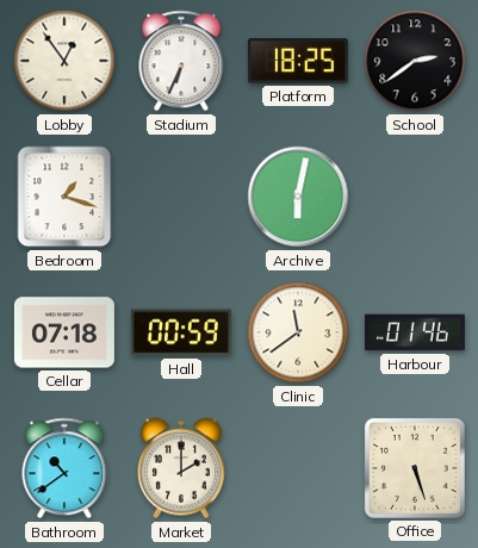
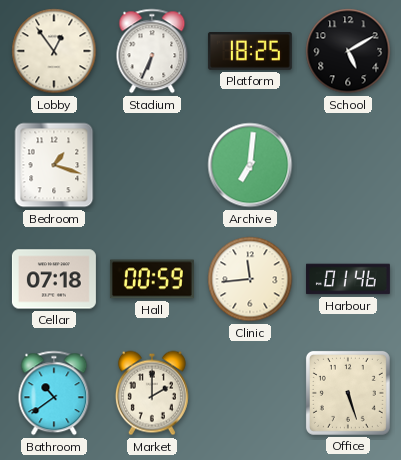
School: 2:39 -> 5:10
Archive: 6:02 -> 7:01
Clinic: 11:39 -> 11:44
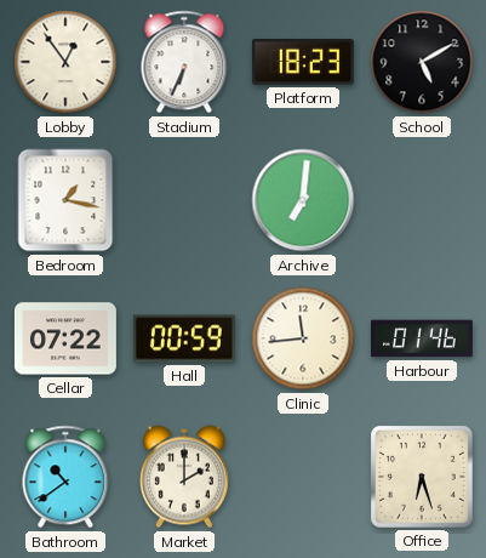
Platform: 18:25 -> 18:23
Bedroom: 1:18 -> 1:17
Cellar: 07:18 -> 07:22
Office: 5:27 -> 6:27
